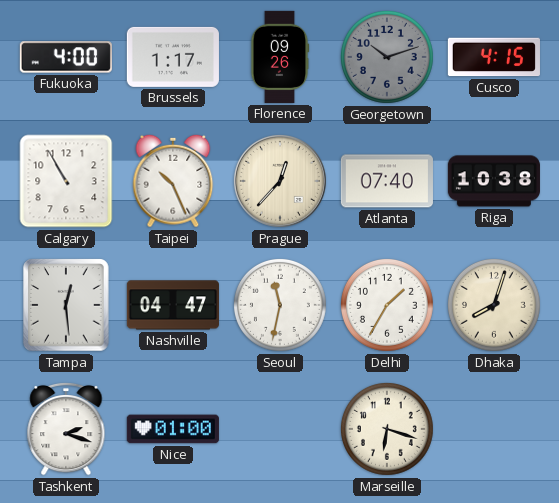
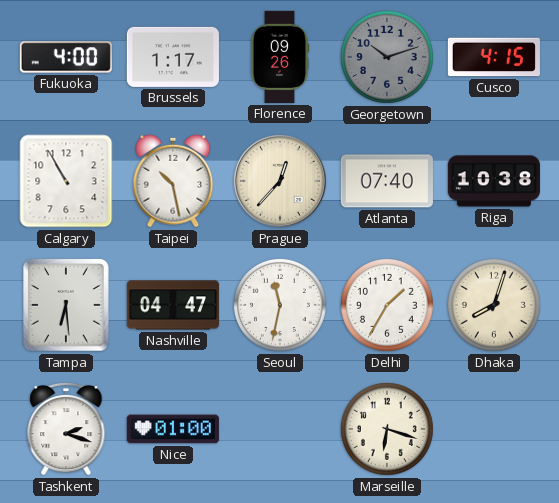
Taipei: 10:26 -> 10:28
Tampa: 12:29 -> 6:29
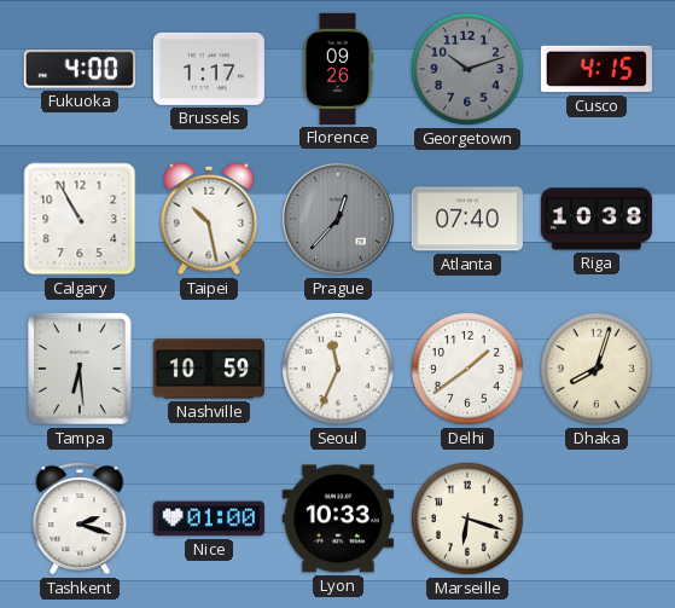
Prague dial: cream -> grey
Nashville: 04:47 -> 10:59
Seoul: 11:32 -> 11:34
Delhi: 1:35 -> 1:39
Lyon: none -> 10:33
